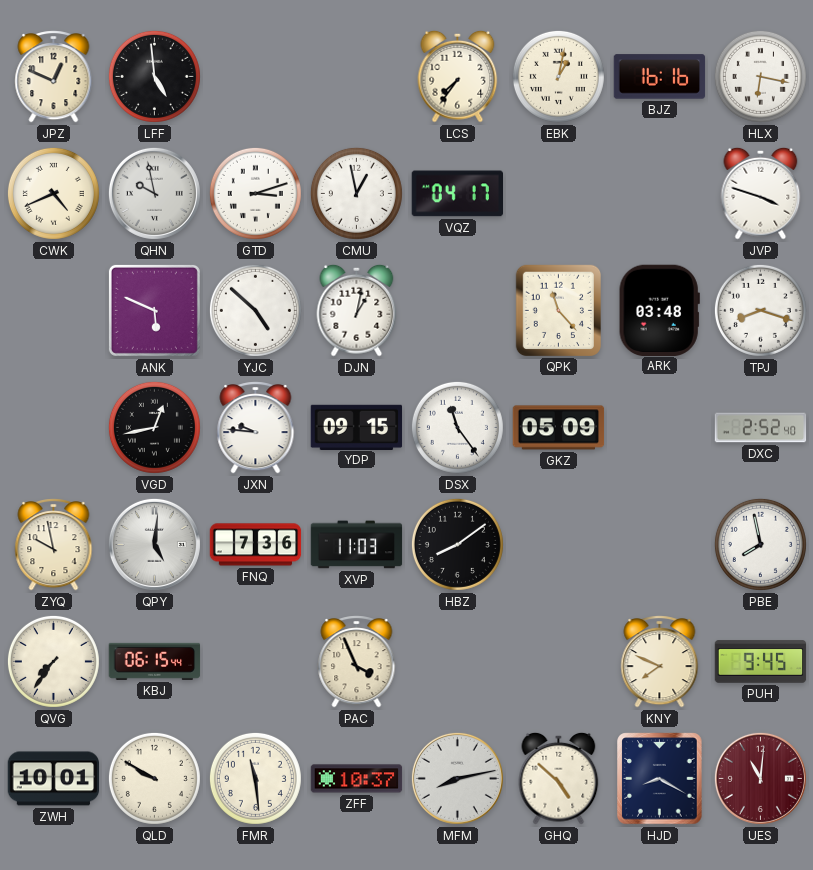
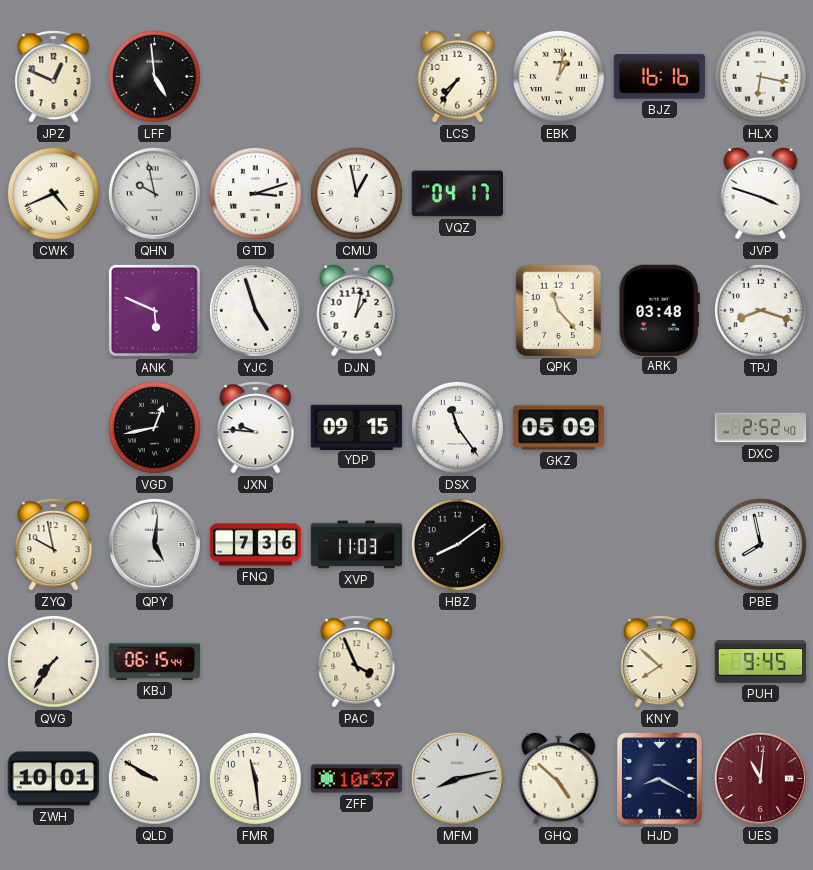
YJC: 4:52 -> 4:57
KNY: 7:49 -> 7:52
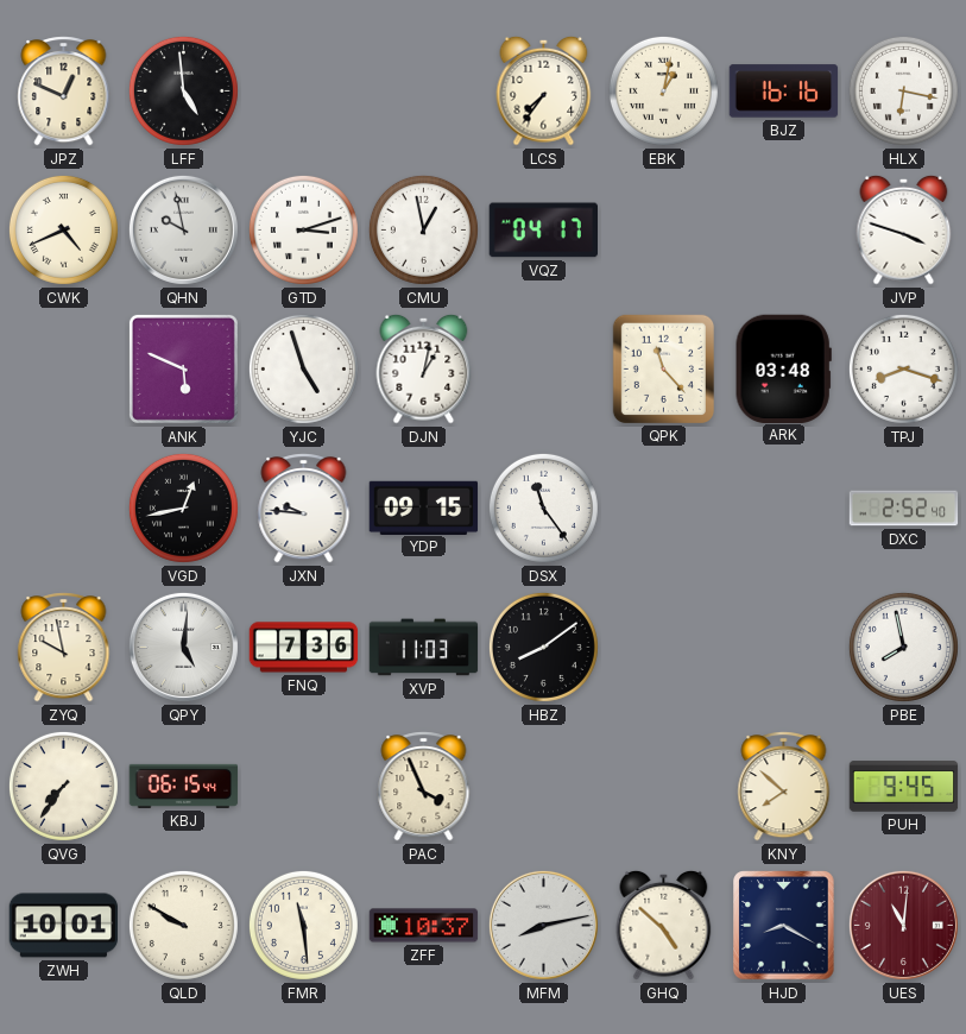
GKZ: 05:09 -> none
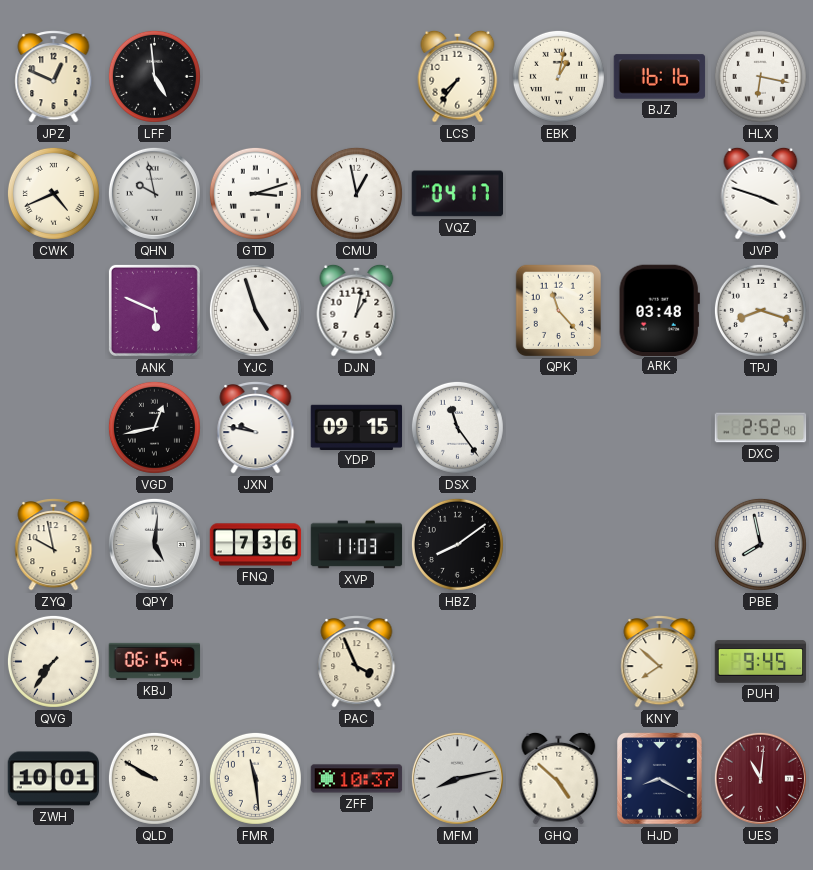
JXN: 9:46 -> 9:47
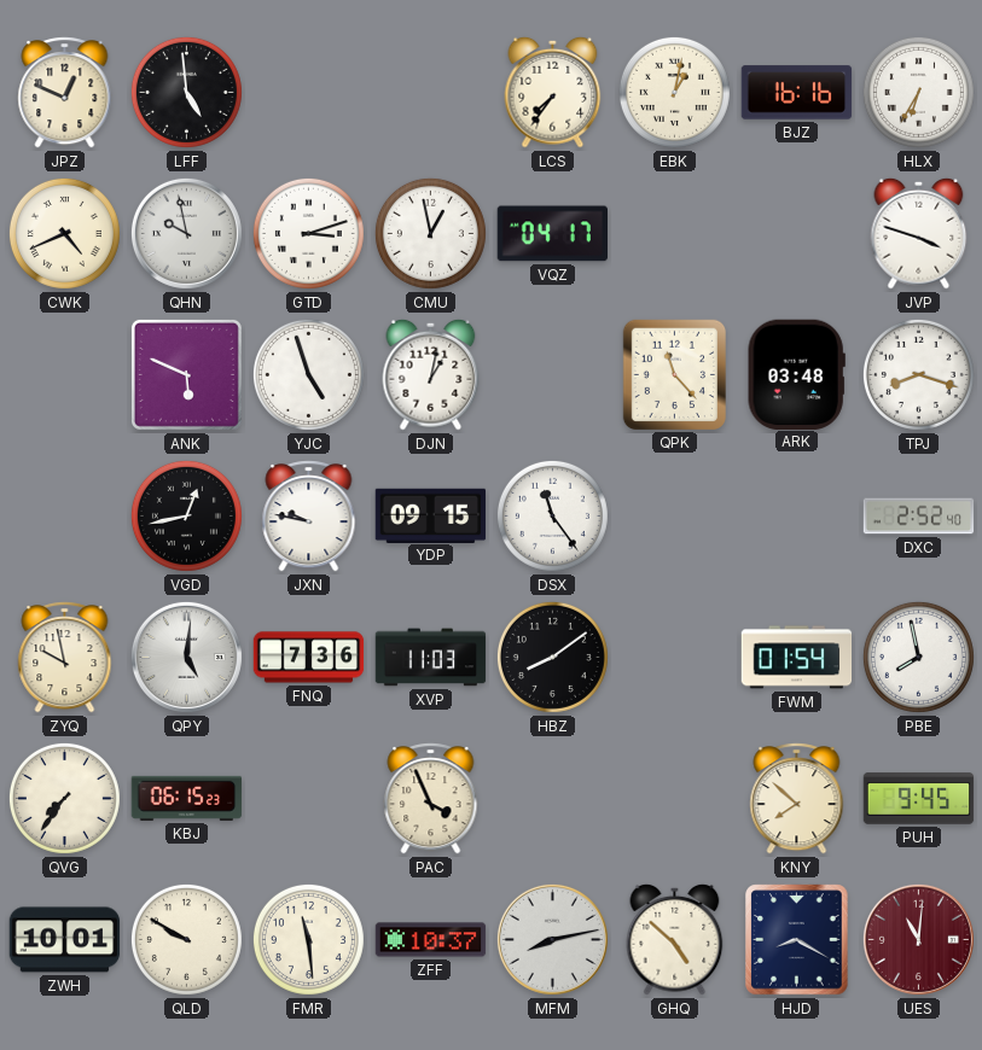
HLX: 6:17 -> 6:35
FWM: none -> 01:54
KBJ: 06:15:44 -> 06:15:23
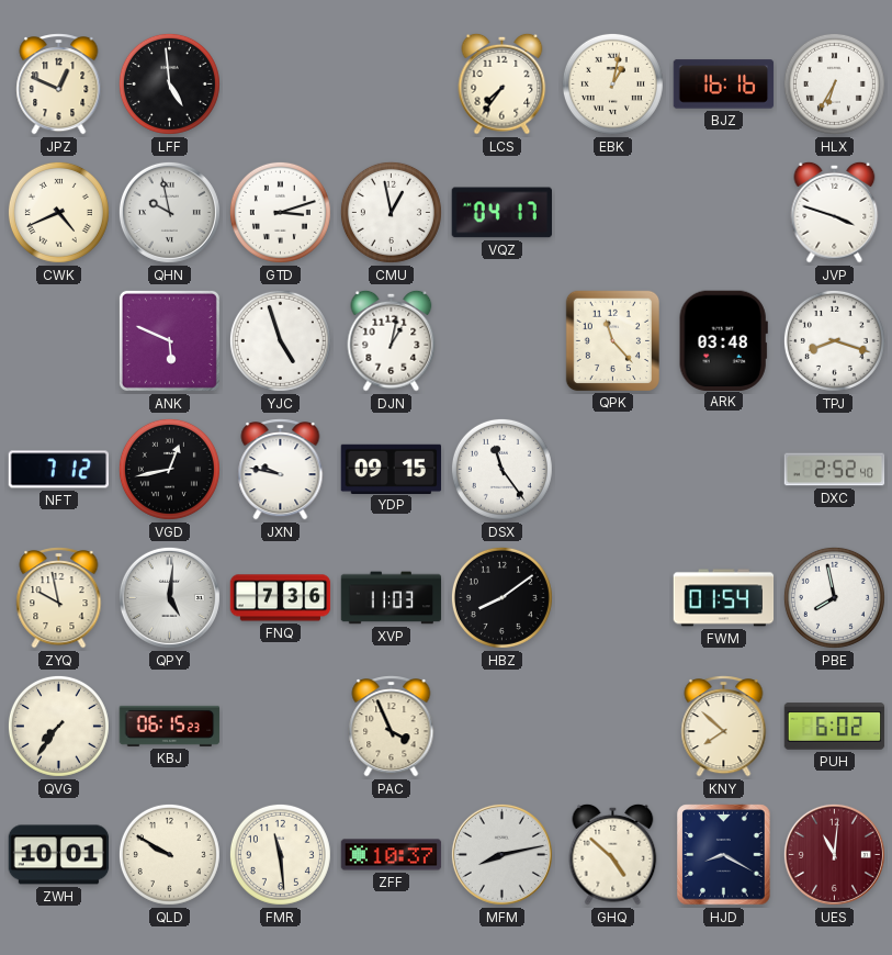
NFT: none -> 7:12
PUH: 9:45 -> 6:02
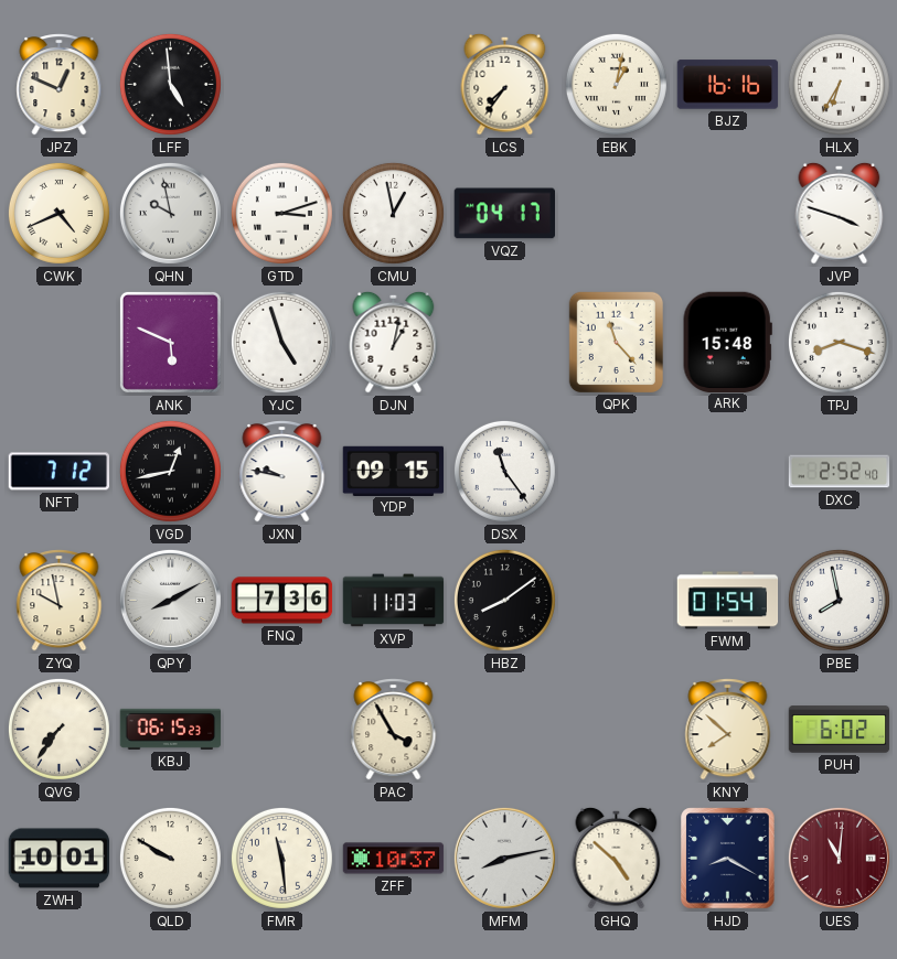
ARK: 03:48 -> 15:48
QPY: 5:01 -> 8:10
PAC: 3:56 -> 3:55
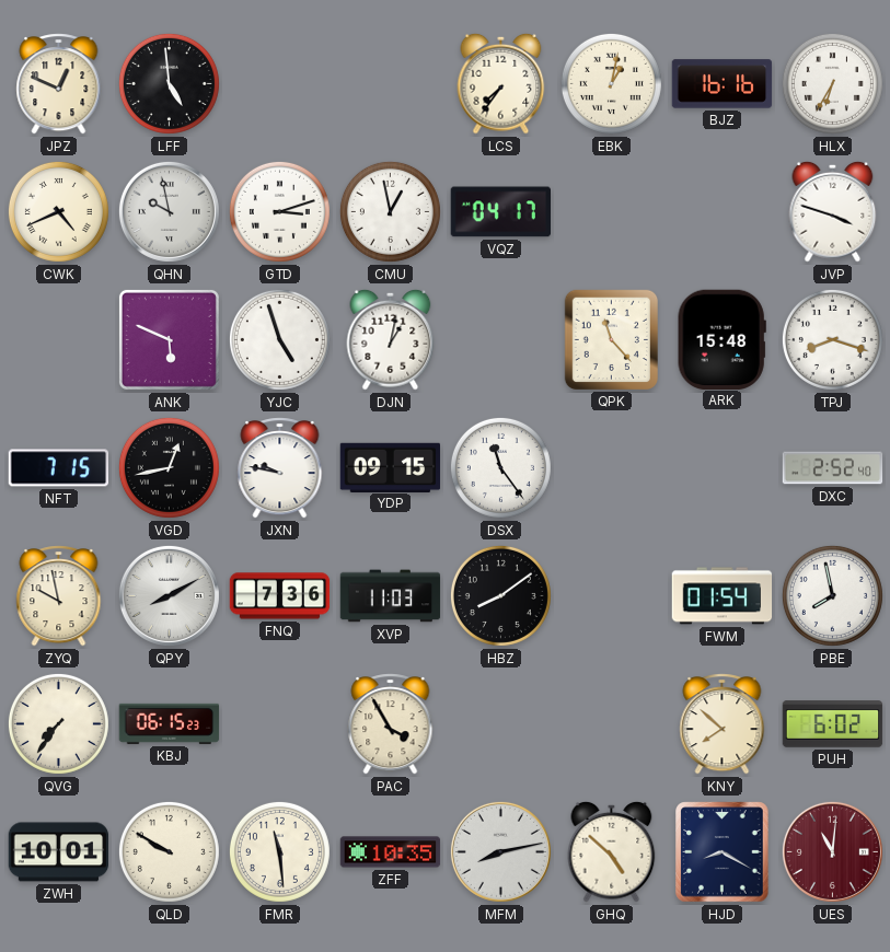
NFT: 7:12 -> 7:15
ZFF: 10:37 -> 10:35
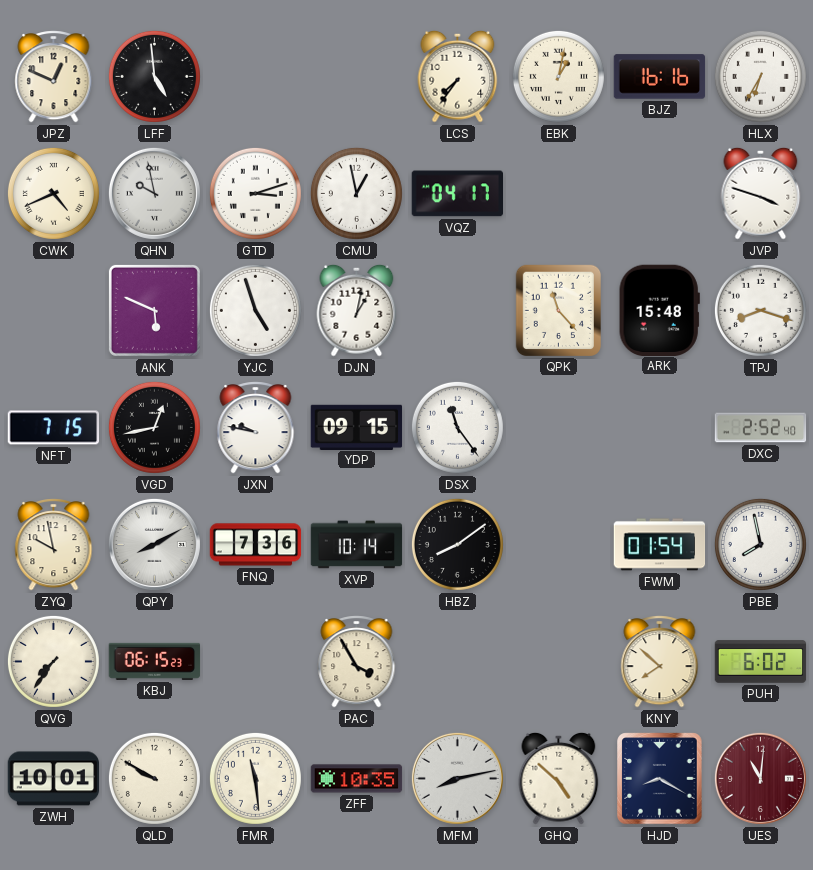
XVP: 11:03 -> 10:14
